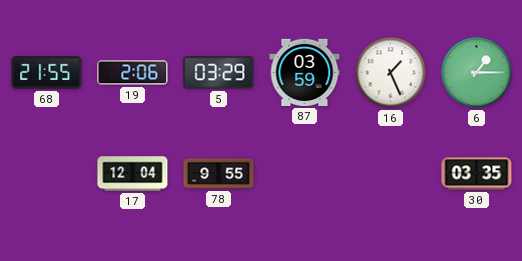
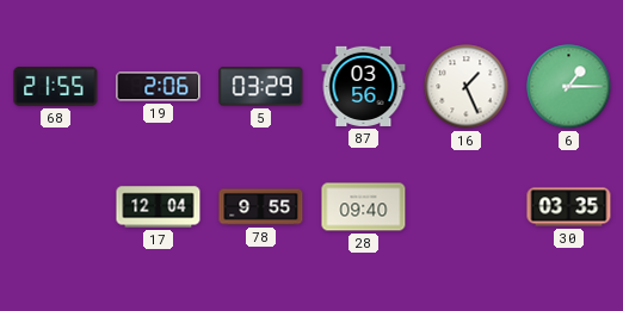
87: 03:59 -> 03:56
28: none -> 09:40
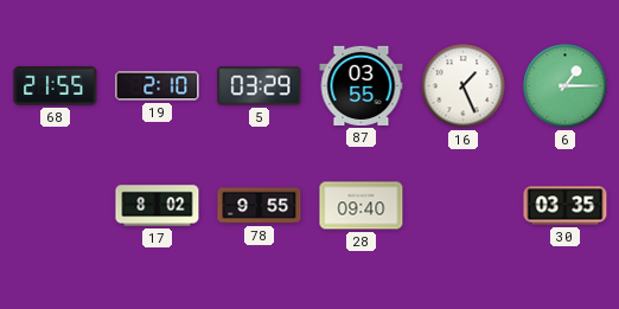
19: 2:06 -> 2:10
87: 03:56 -> 03:55
17: 12:04 -> 8:02
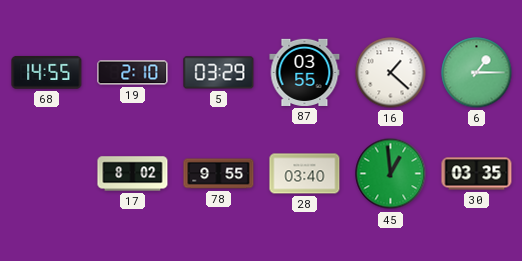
68: 21:55 -> 14:55
16: 1:26 -> 1:22
28: 09:40 -> 03:40
45: none -> 12:59
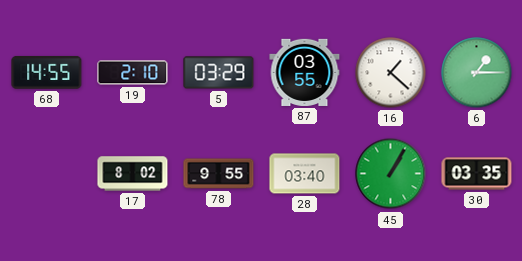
45: 12:59 -> 1:05
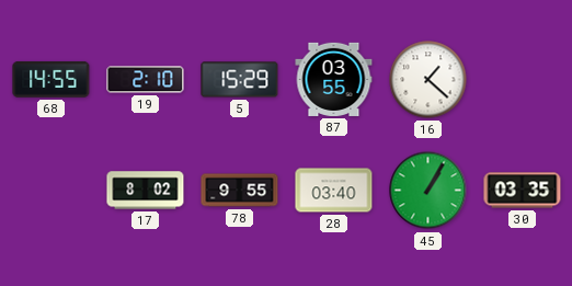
5: 03:29 -> 15:29
6: 1:15 -> none
